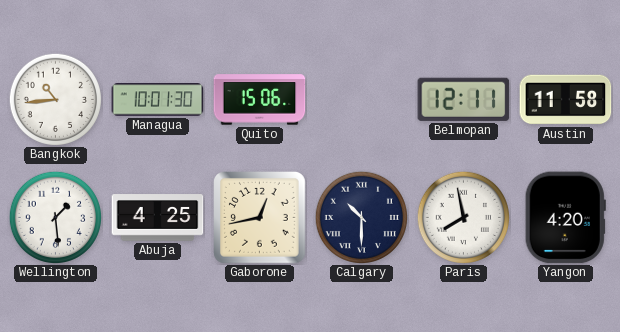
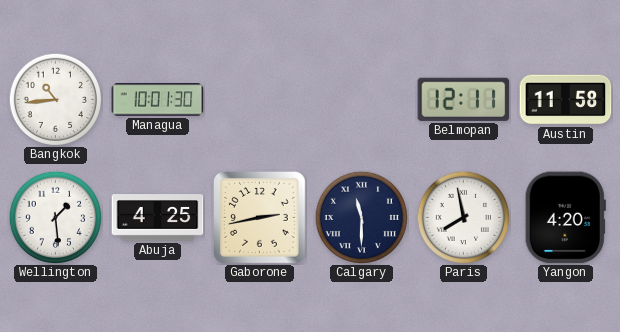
Quito: 15:06 -> none
Gaborone: 12:43 -> 2:43
Calgary: 10:30 -> 11:30
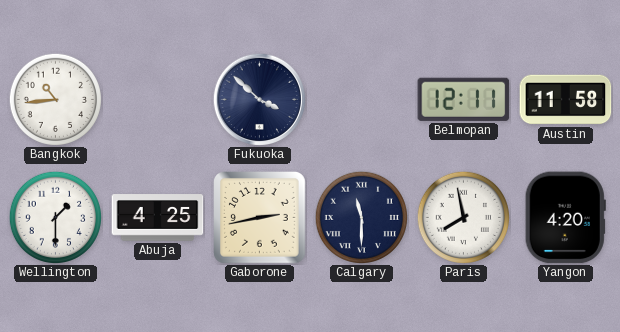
Managua: 10:01 -> none
Fukuoka: none -> 3:52
Wellington: 1:29 -> 1:30
